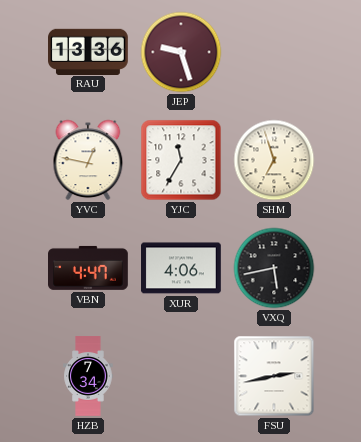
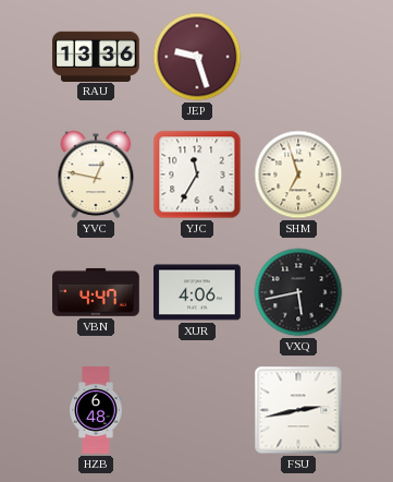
HZB: 7:34 -> 6:48
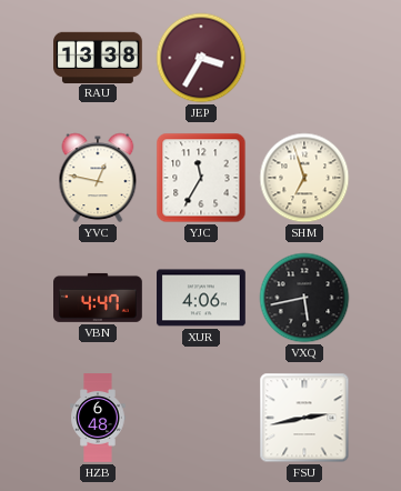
RAU: 13:36 -> 13:38
JEP: 9:27 -> 3:35
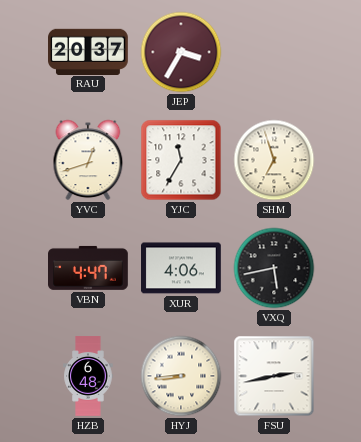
RAU: 13:38 -> 20:37
YVC: 12:47 -> 12:42
HYJ: none -> 8:44
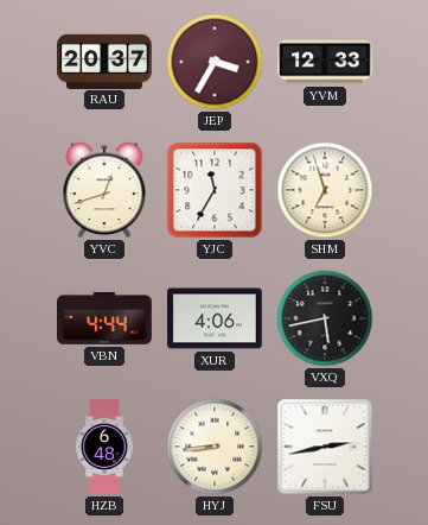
YVM: none -> 12:33
VBN: 4:47 -> 4:44
